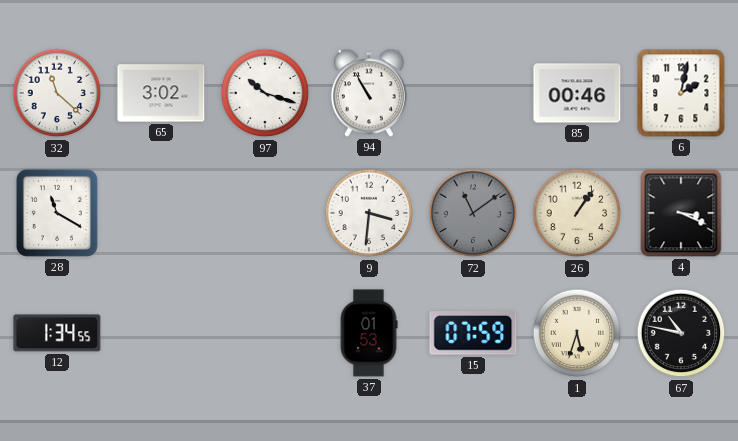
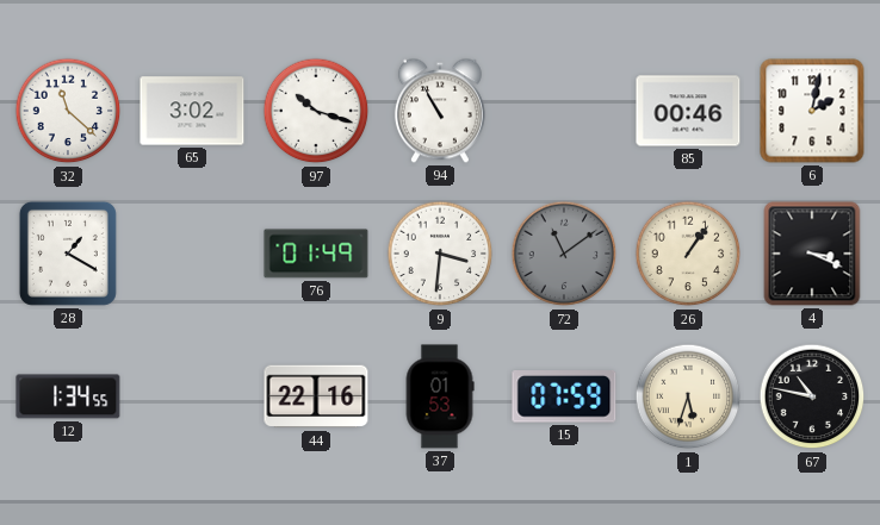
28: 11:20 -> 1:20
76: none -> 01:49
44: none -> 22:16
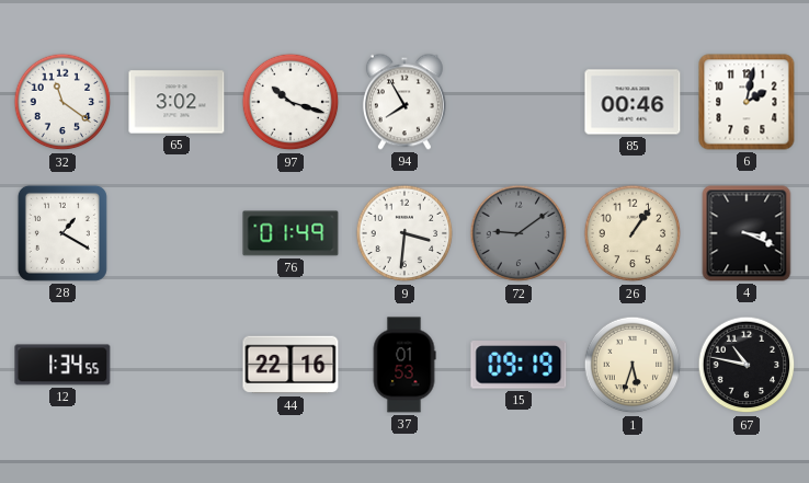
32: 11:22 -> 11:21
94: 10:55 -> 7:55
72: 11:09 -> 9:09
15: 07:59 -> 09:19
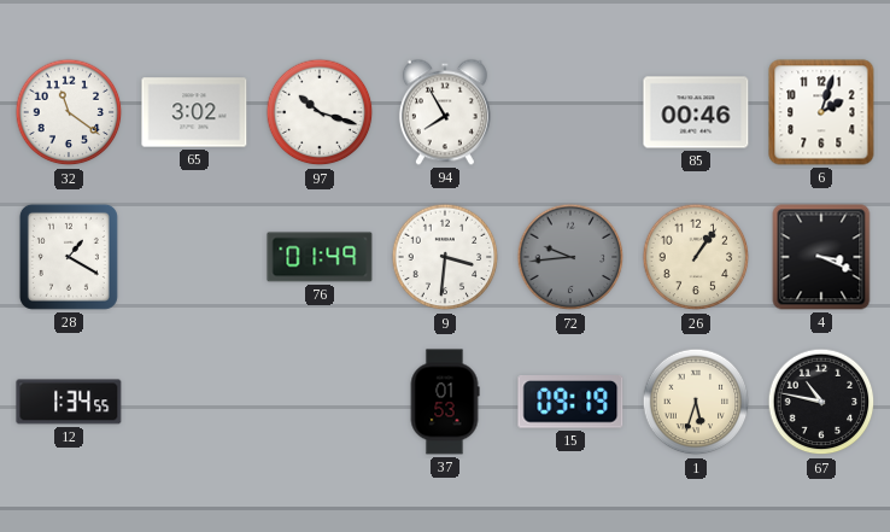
6: 2:02 -> 2:03
72: 9:09 -> 9:44
44: 22:16 -> none
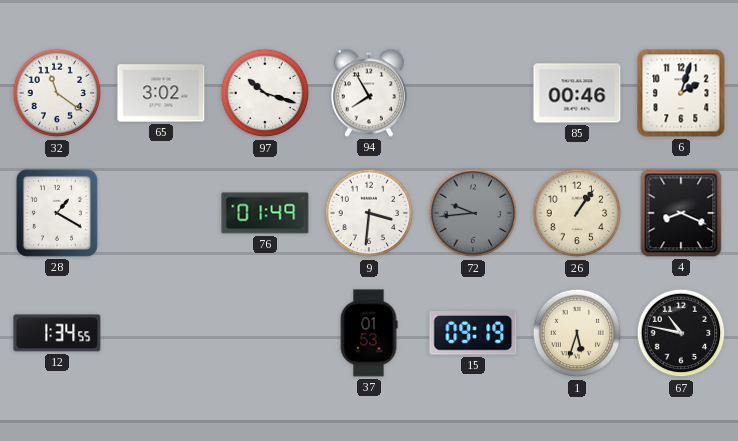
4: 3:19 -> 8:19
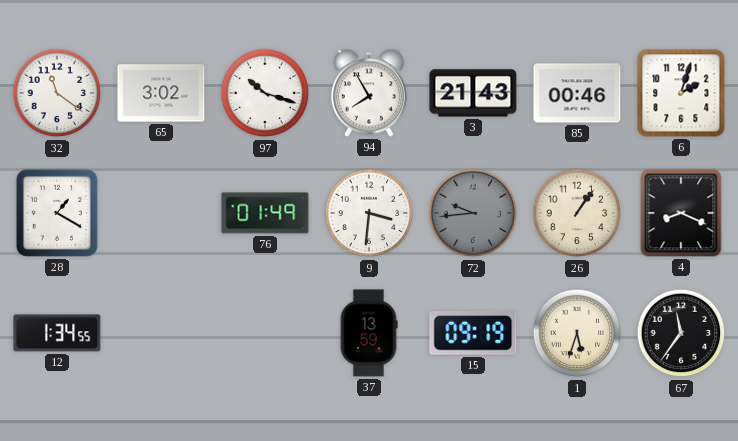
3: none -> 21:43
37: 01:53 -> 13:59
67: 10:47 -> 11:36
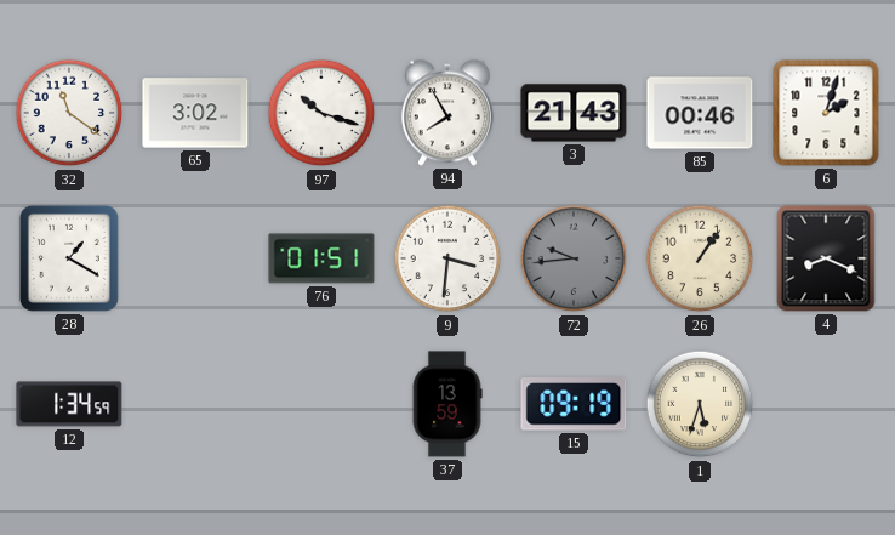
76: 01:49 -> 01:51
12: 1:34:55 -> 1:34:59
67: 11:36 -> none
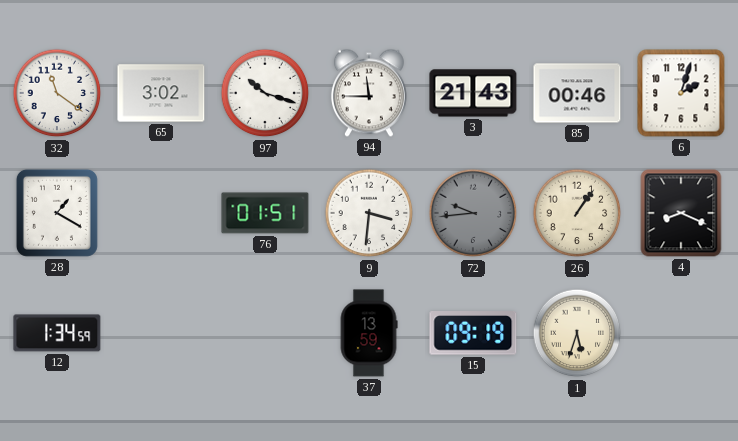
94: 7:55 -> 11:45
